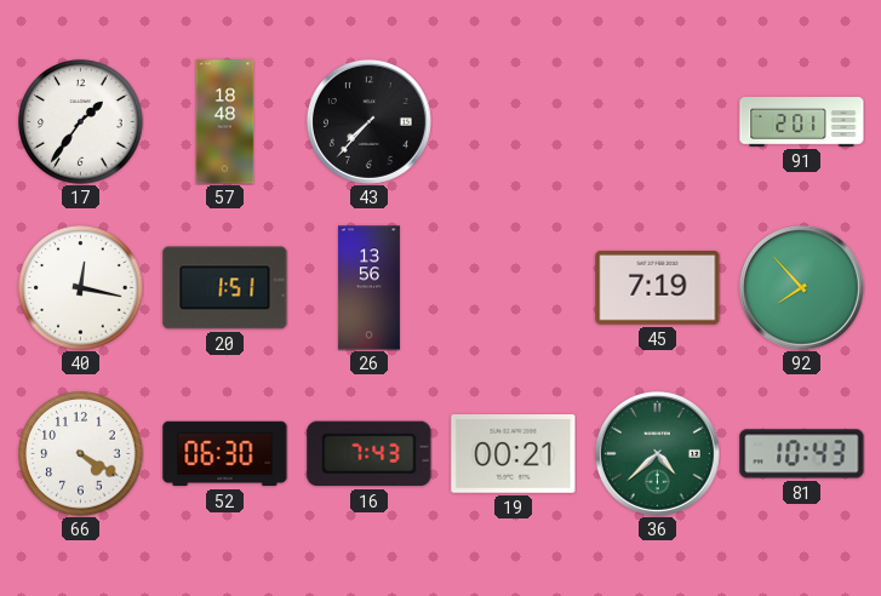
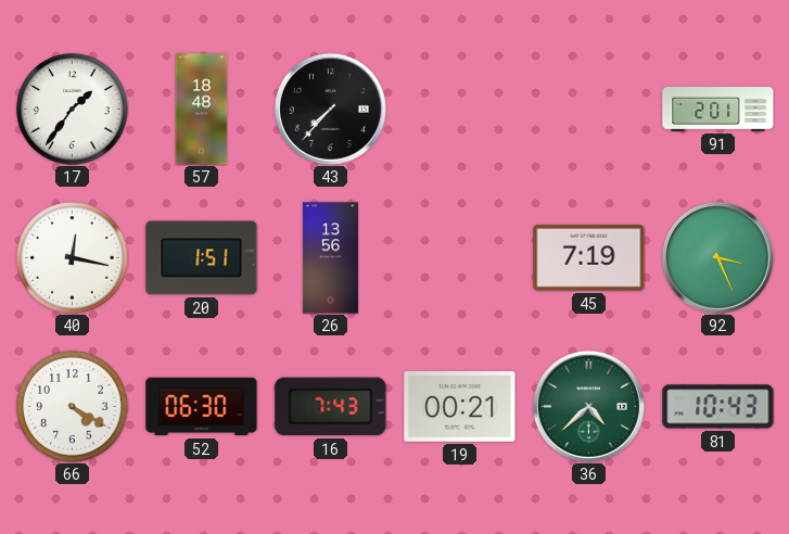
92: 7:53 -> 3:26
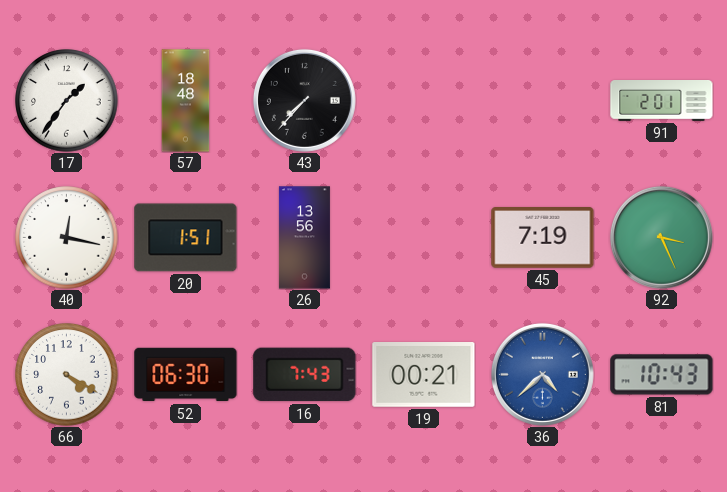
36 dial: green -> blue
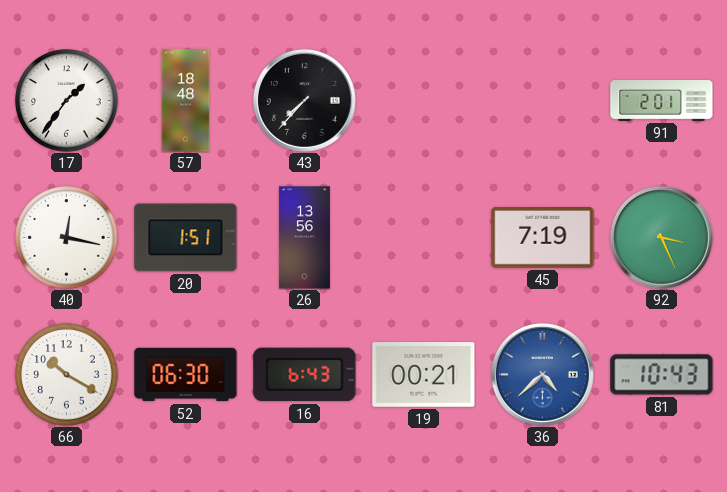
66: 4:20 -> 10:20
16: 7:43 -> 6:43
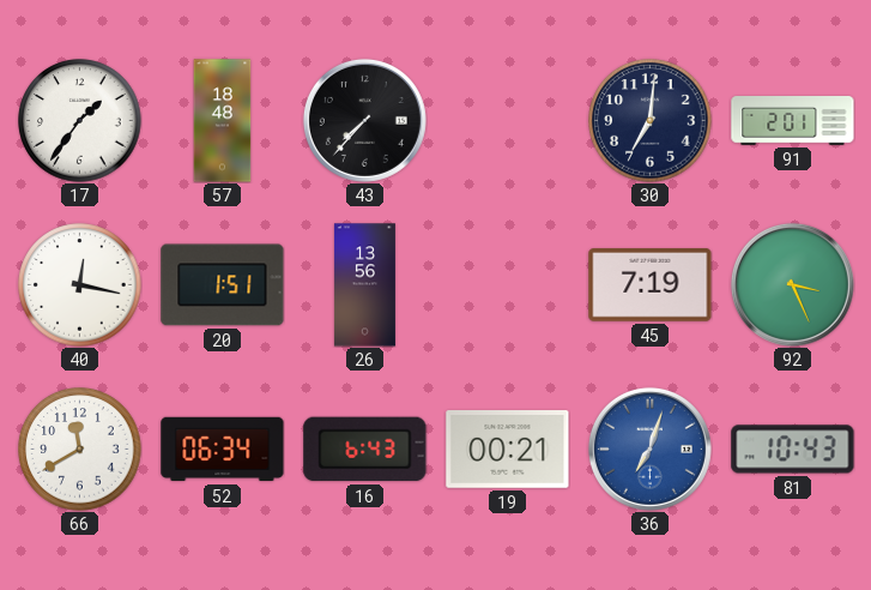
30: none -> 7:01
66: 10:20 -> 11:40
52: 06:30 -> 06:34
36: 4:38 -> 7:03
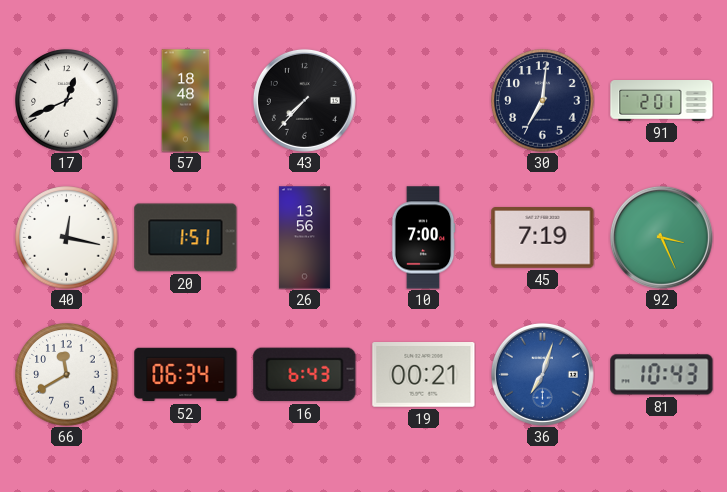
17: 1:36 -> 12:41
10: none -> 7:00
